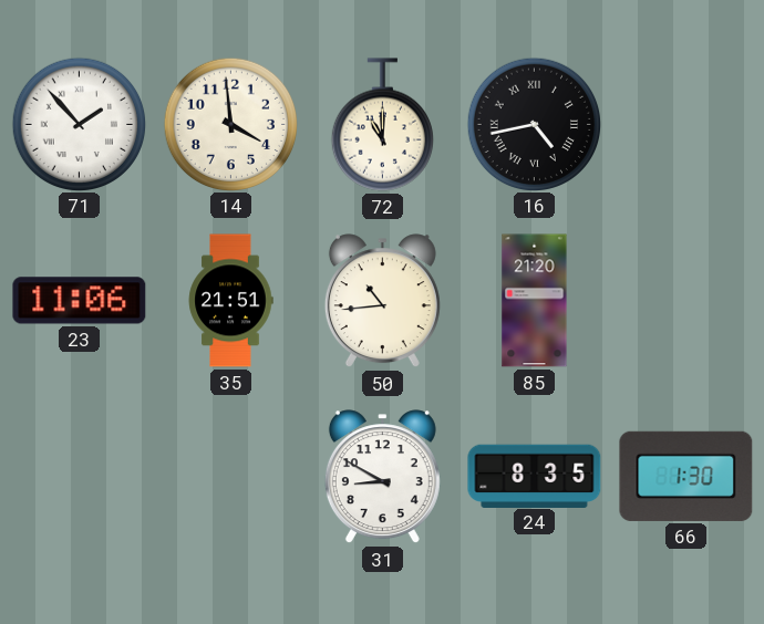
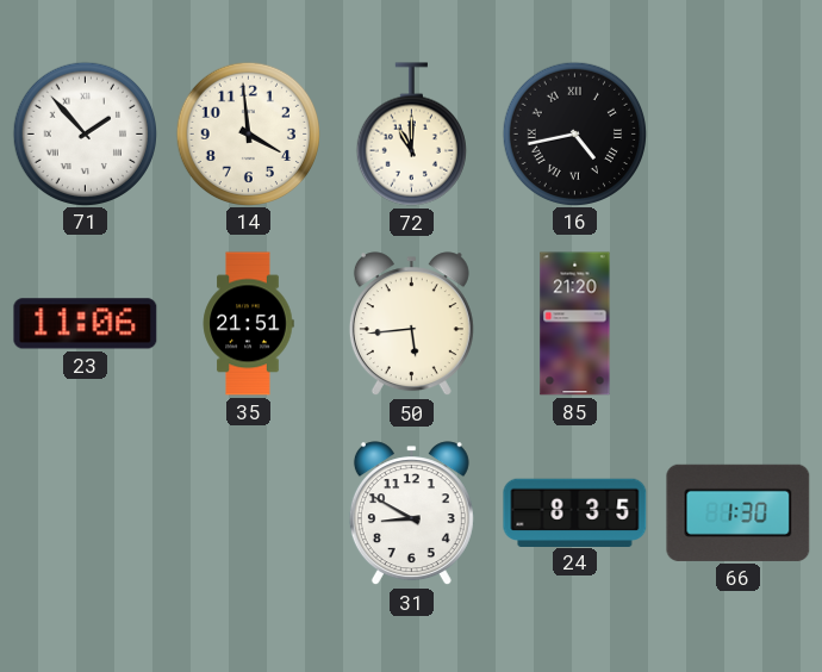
50: 10:44 -> 5:44
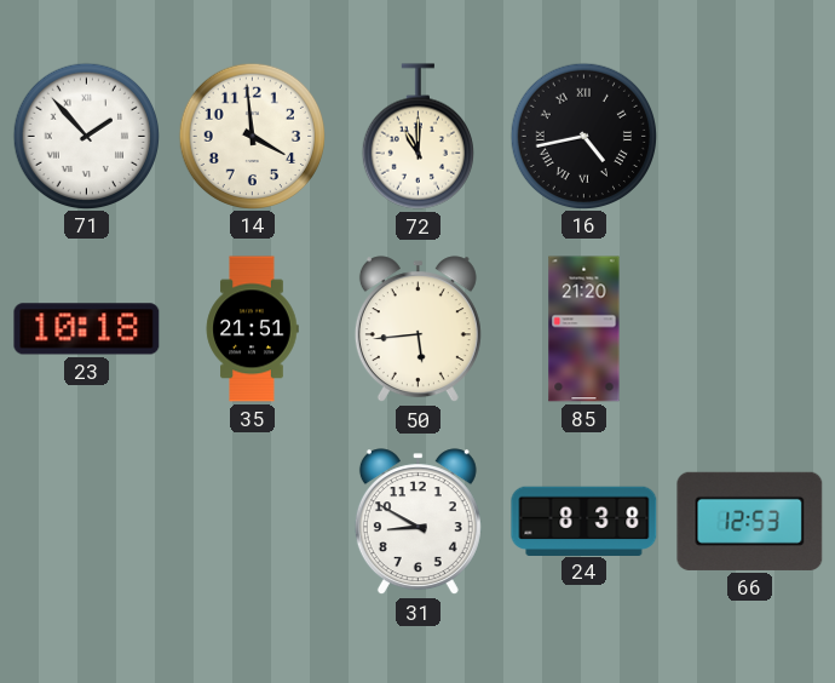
23: 11:06 -> 10:18
24: 8:35 -> 8:38
66: 1:30 -> 12:53
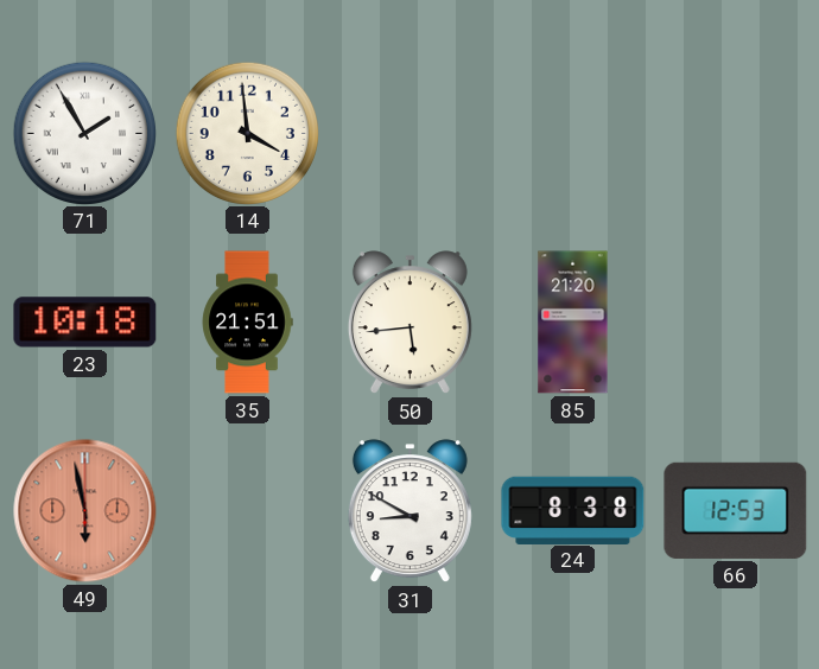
71: 1:53 -> 1:55
72: 11:00 -> none
16: 4:43 -> none
49: none -> 5:58
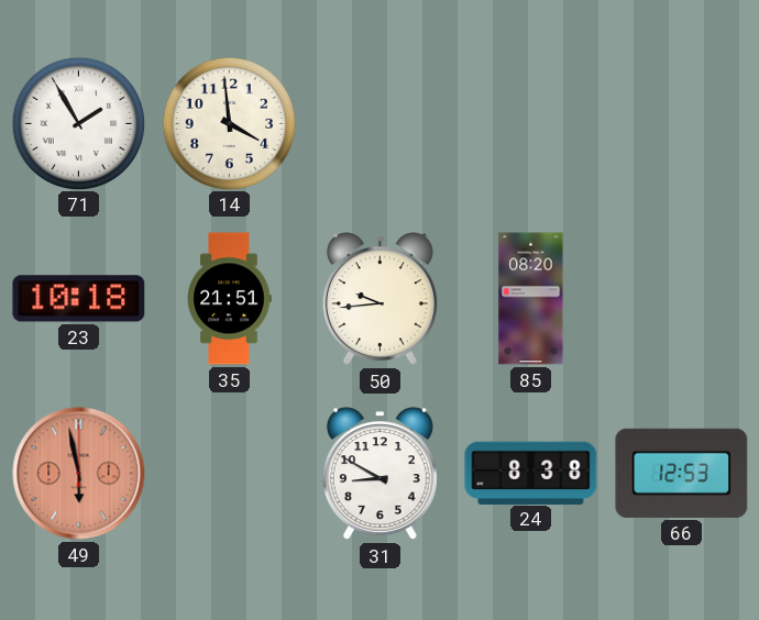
50: 5:44 -> 9:44
85: 21:20 -> 08:20
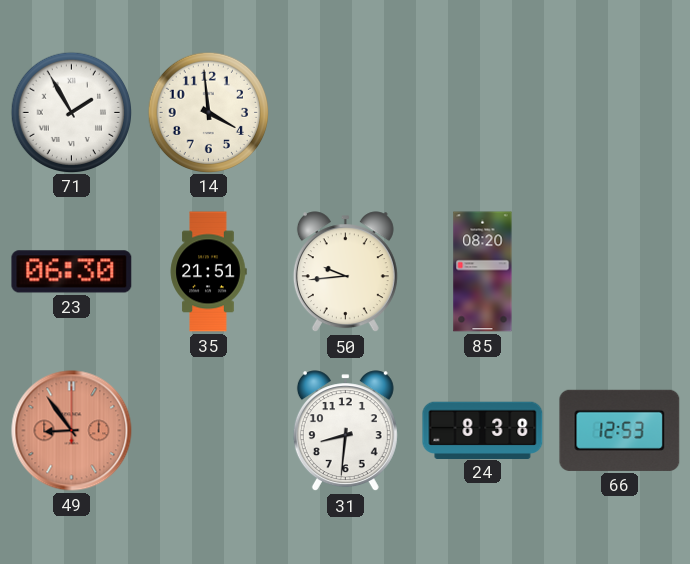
23: 10:18 -> 06:30
49: 5:58 -> 8:54
31: 8:50 -> 8:31
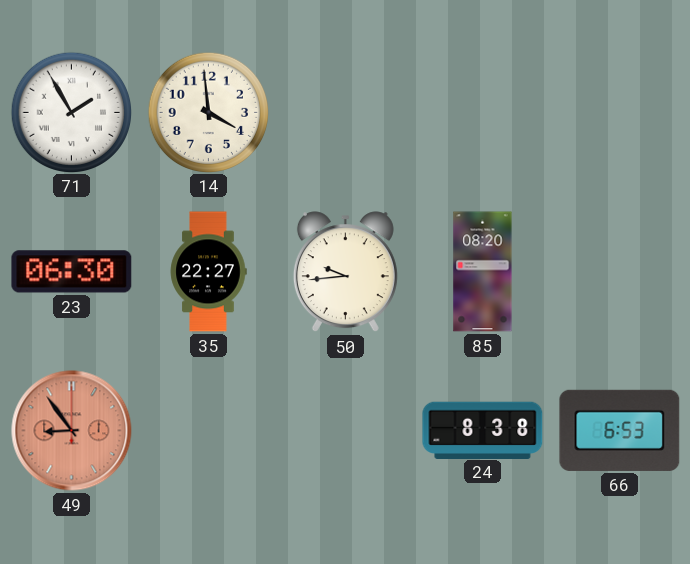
35: 21:51 -> 22:27
31: 8:31 -> none
66: 12:53 -> 6:53
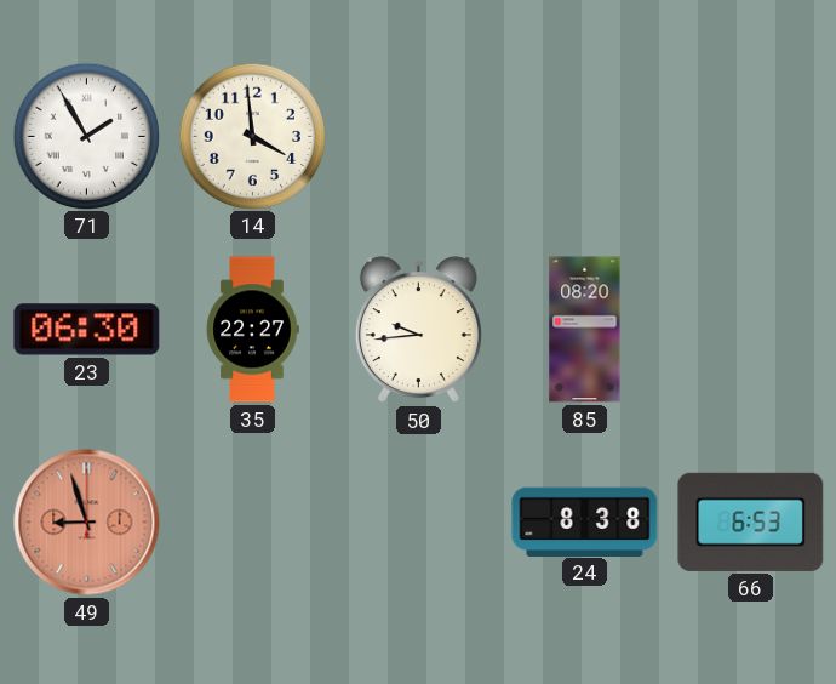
49: 8:54 -> 8:57
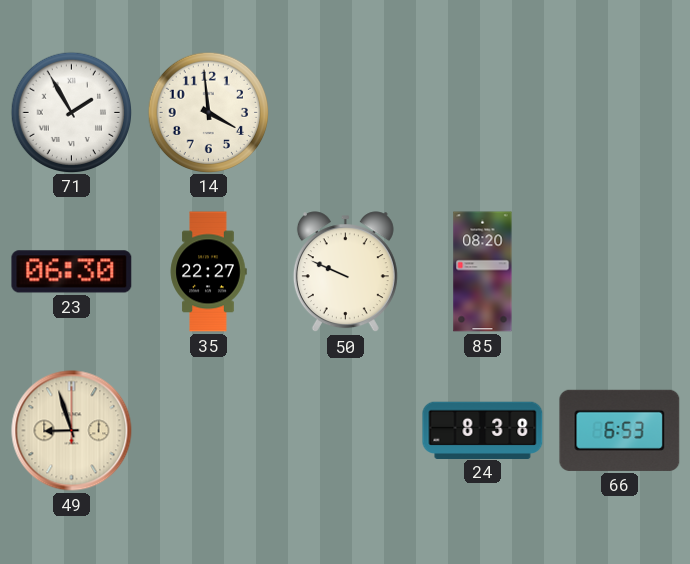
50: 9:44 -> 9:49
49 dial: salmon -> cream
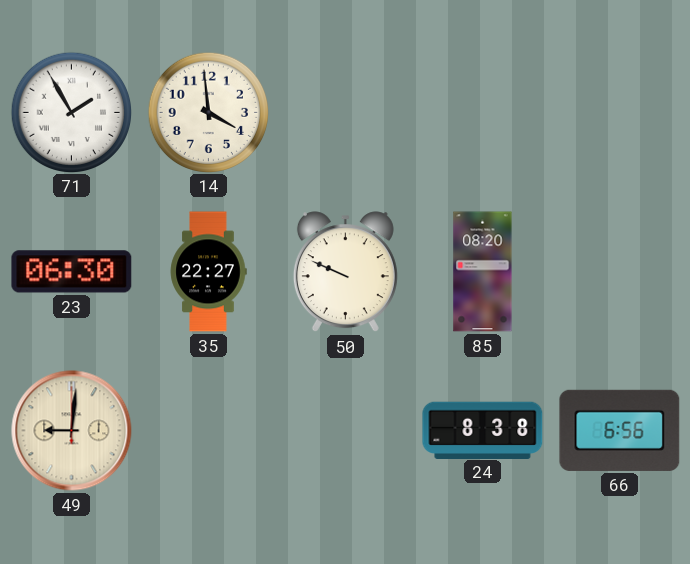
49: 8:57 -> 9:01
66: 6:53 -> 6:56
